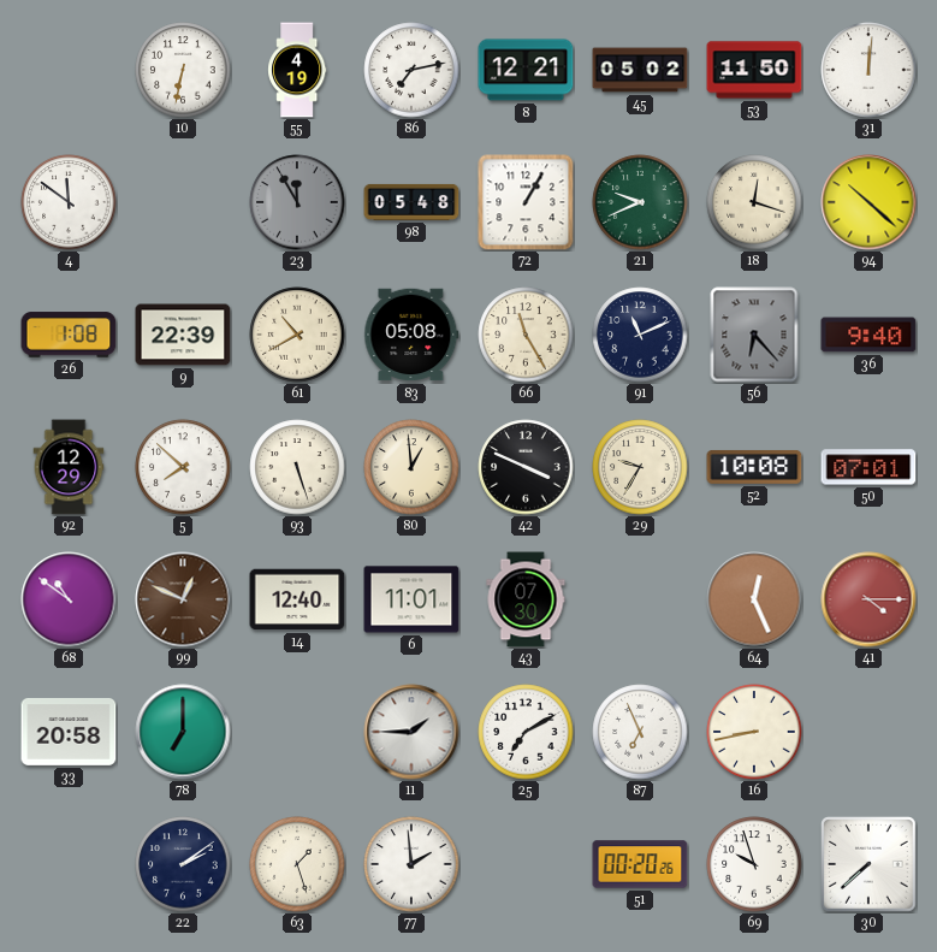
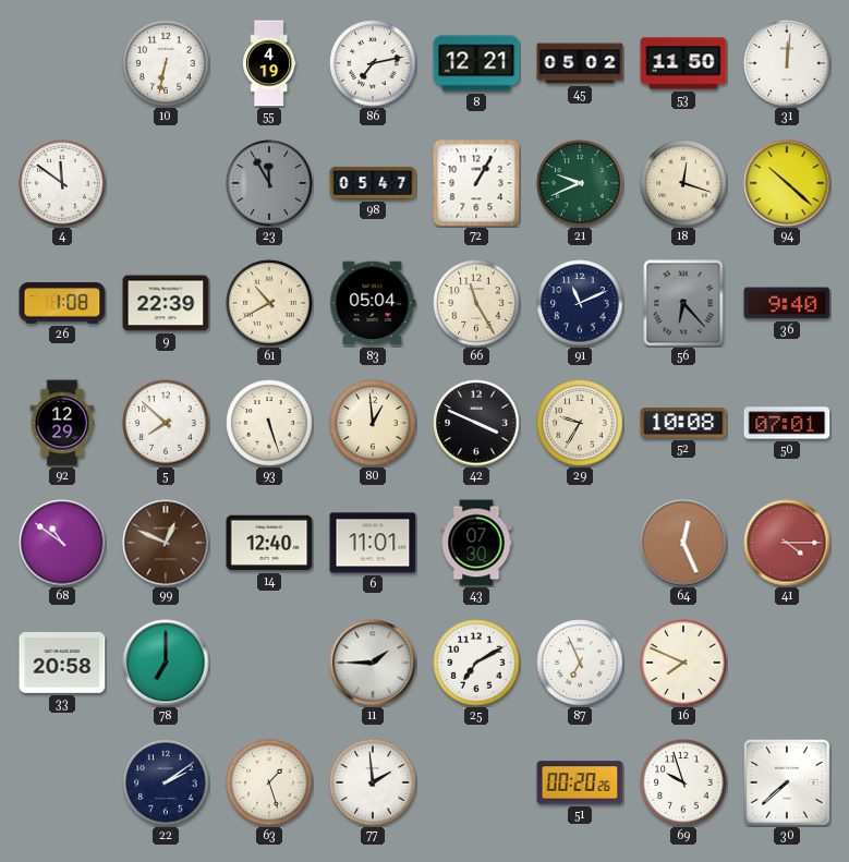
98: 05:48 -> 05:47
83: 05:08 -> 05:04
16: 8:43 -> 7:49
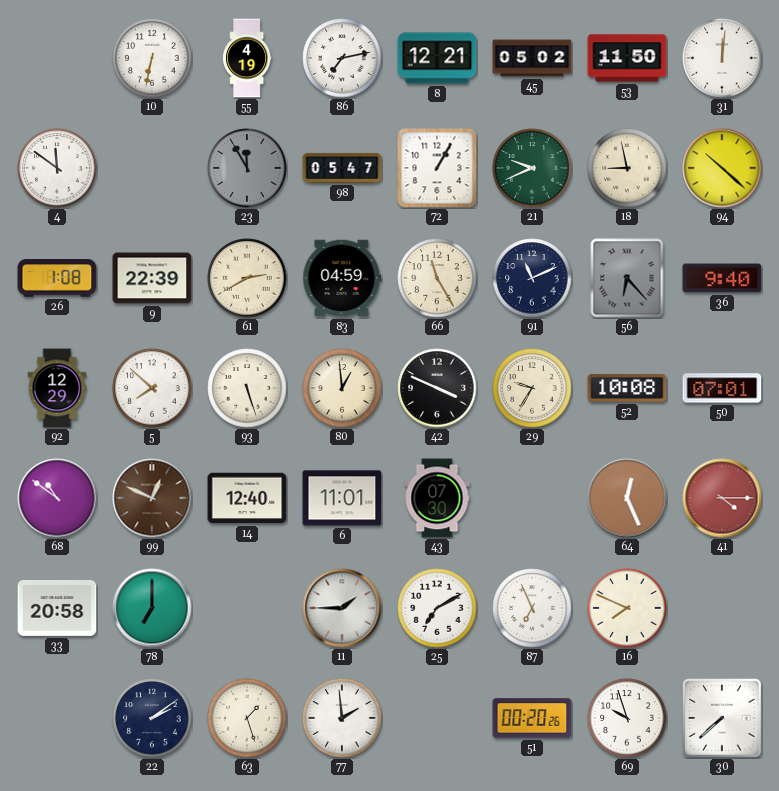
18: 12:18 -> 8:58
61: 10:40 -> 2:40
83: 05:04 -> 04:59
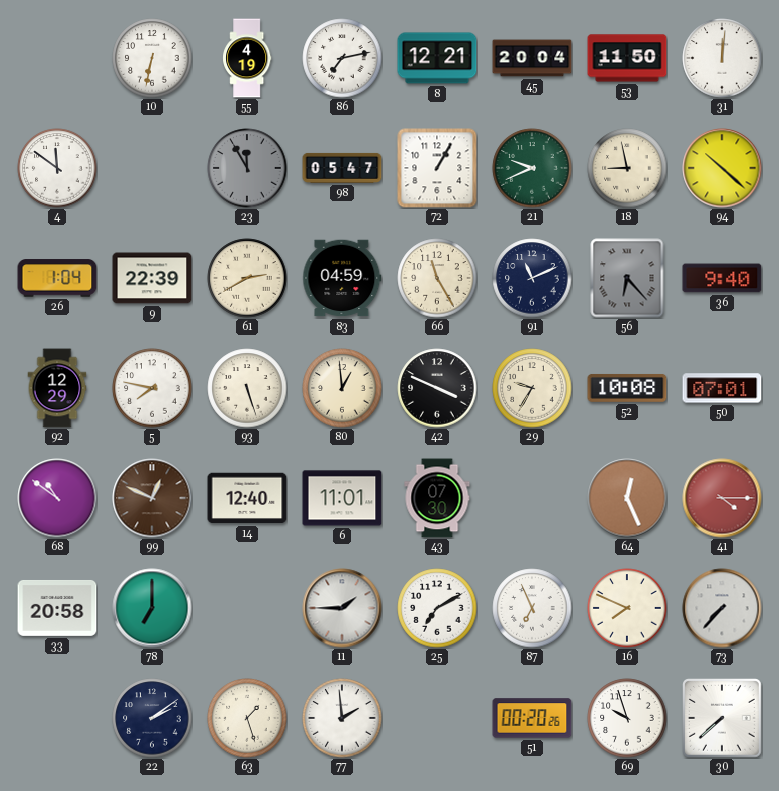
45: 05:02 -> 20:04
26: 1:08 -> 1:04
5: 7:52 -> 7:47
73: none -> 7:37
